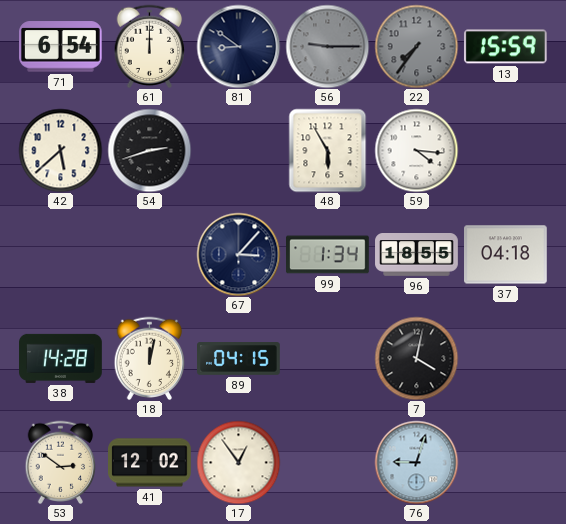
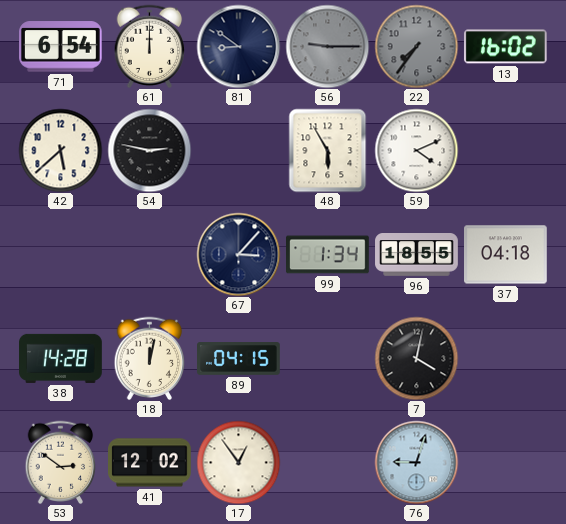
13: 15:59 -> 16:02
54: 2:42 -> 2:47
59: 4:16 -> 4:11
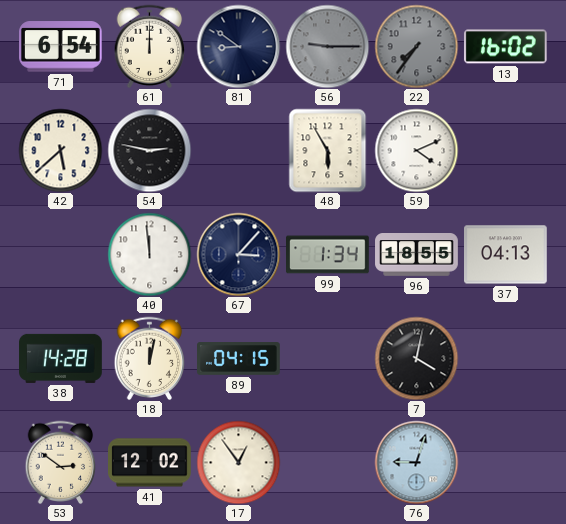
40: none -> 11:59
37: 04:18 -> 04:13
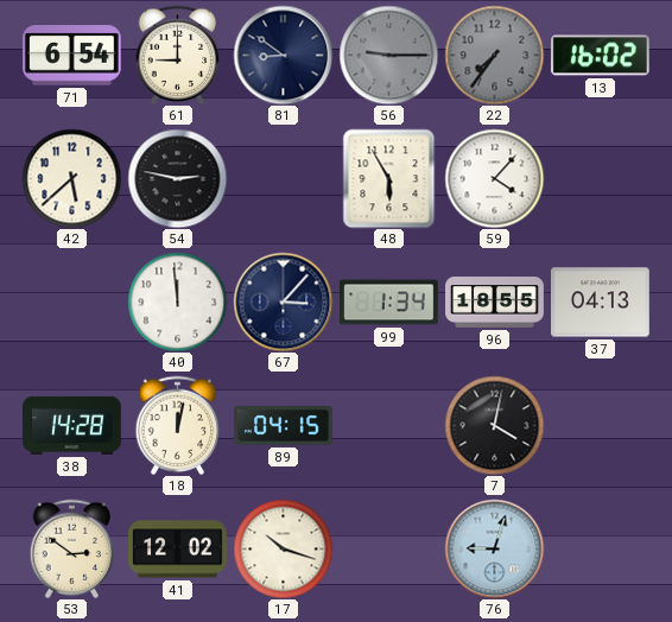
61: 12:00 -> 9:00
59: 4:11 -> 4:07
17: 12:54 -> 10:18
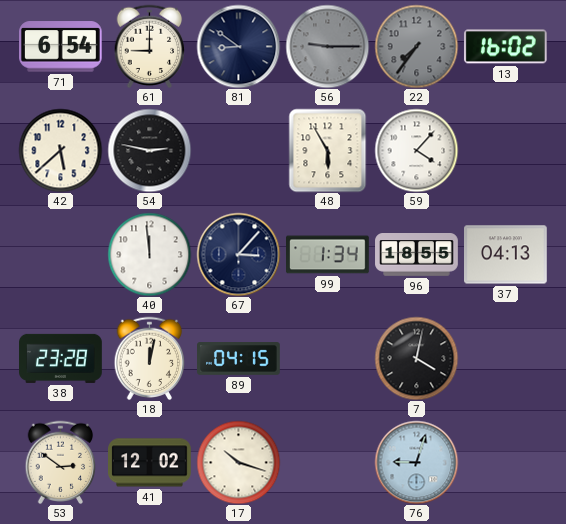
38: 14:28 -> 23:28
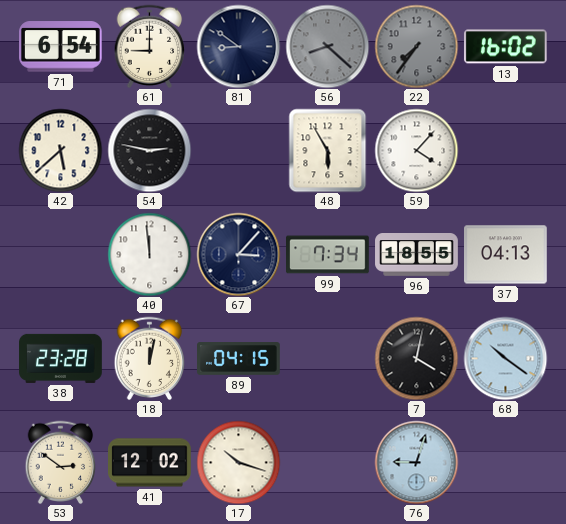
56: 9:15 -> 8:22
99: 1:34 -> 7:34
68: none -> 10:21
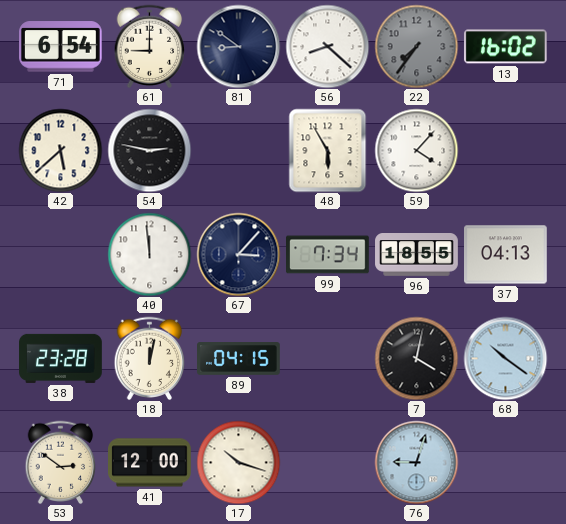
56 dial: grey -> white
41: 12:02 -> 12:00
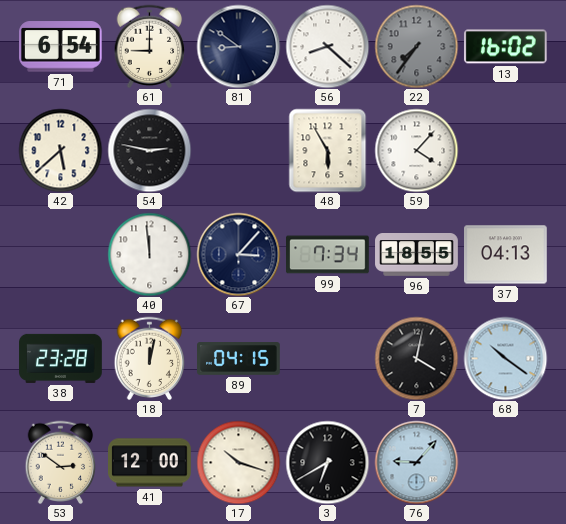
3: none -> 6:40
76: 9:03 -> 9:07
